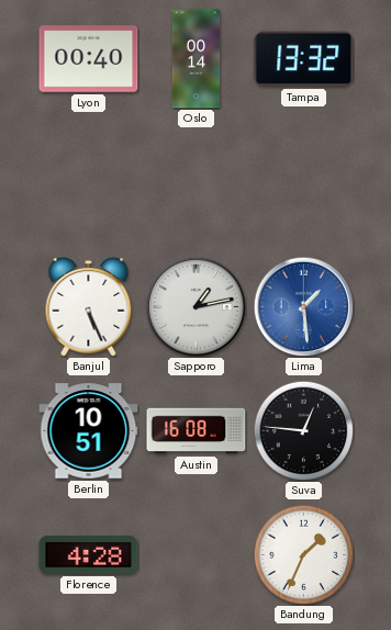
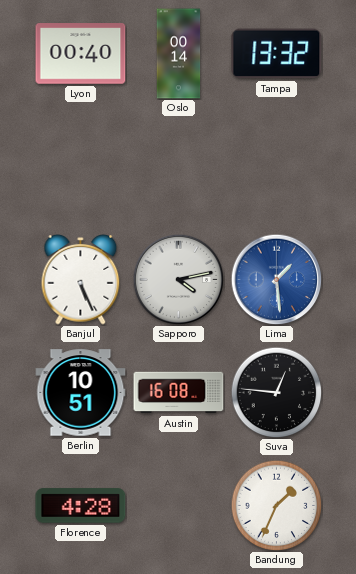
Sapporo: 1:13 -> 4:13
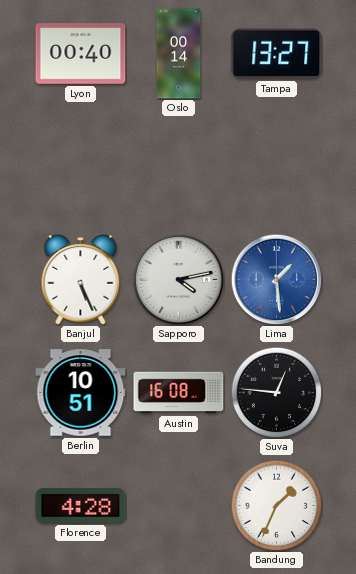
Tampa: 13:32 -> 13:27
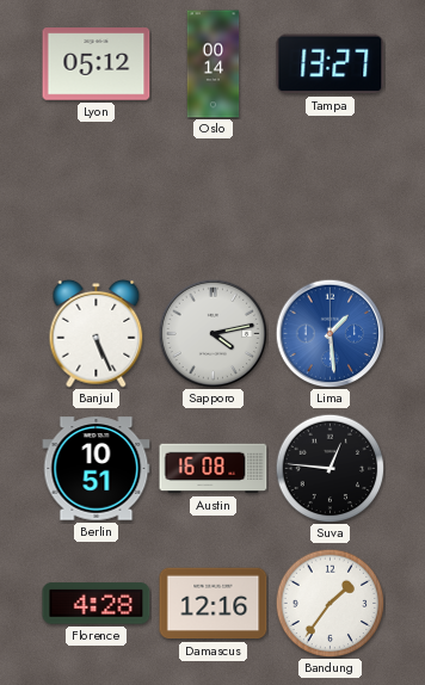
Lyon: 00:40 -> 05:12
Damascus: none -> 12:16
Bandung: 1:34 -> 1:36
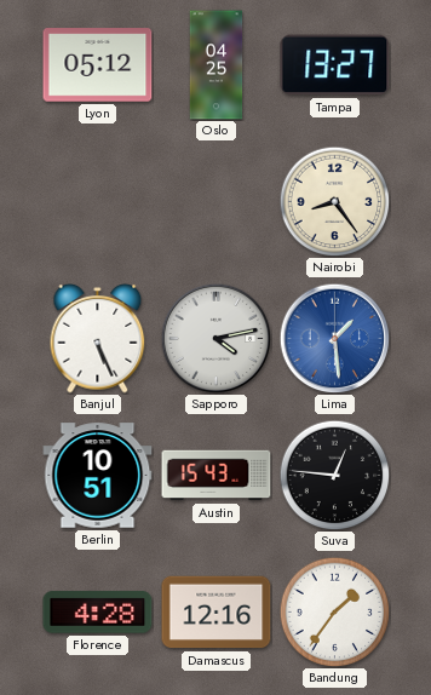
Oslo: 00:14 -> 04:25
Nairobi: none -> 8:24
Austin: 16:08 -> 15:43
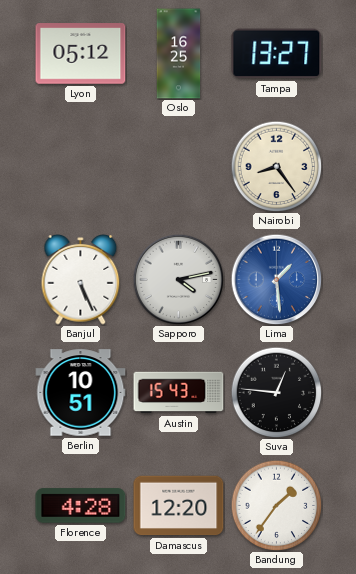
Oslo: 04:25 -> 16:25
Damascus: 12:16 -> 12:20
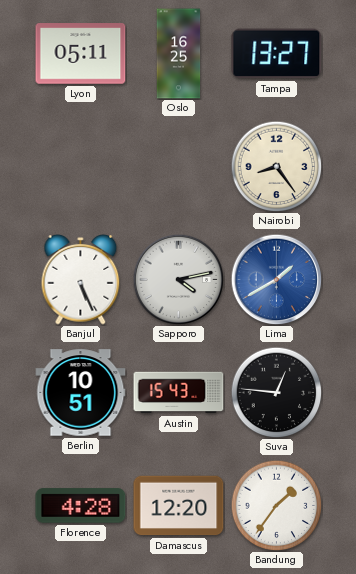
Lyon: 05:12 -> 05:11
Lima: 1:29 -> 1:40
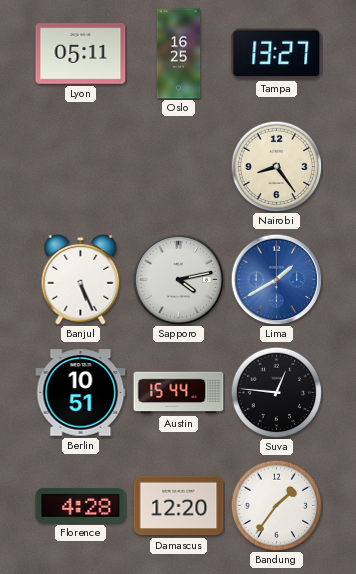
Austin: 15:43 -> 15:44
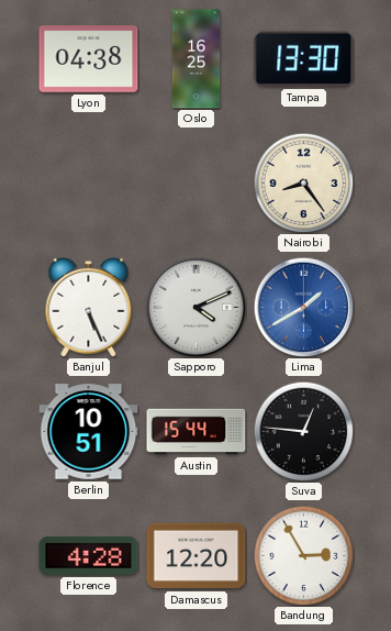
Lyon: 05:11 -> 04:38
Tampa: 13:27 -> 13:30
Sapporo: 4:13 -> 4:11
Bandung: 1:36 -> 2:55
